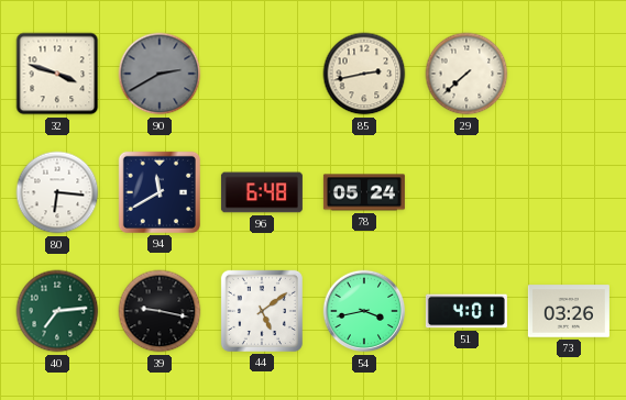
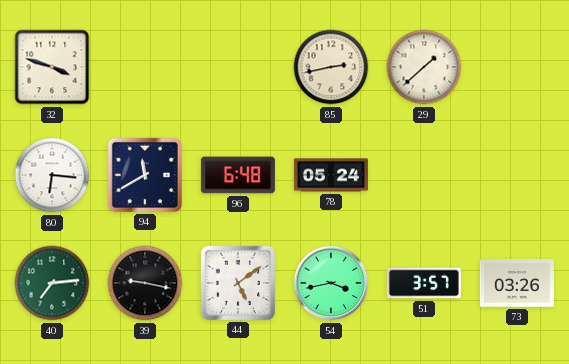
90: 2:40 -> none
29: 7:38 -> 1:38
51: 4:01 -> 3:57
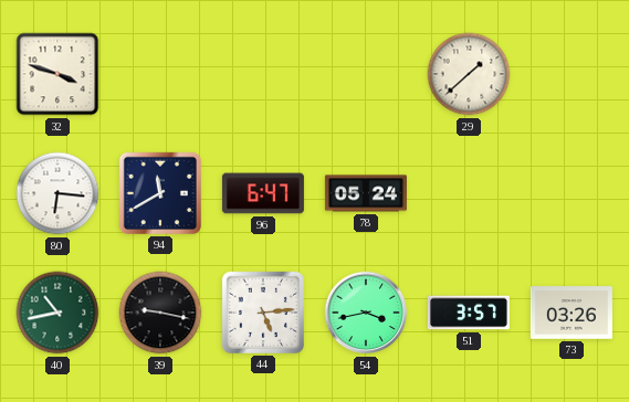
85: 2:43 -> none
96: 6:48 -> 6:47
40: 7:14 -> 10:43
44: 5:09 -> 5:14
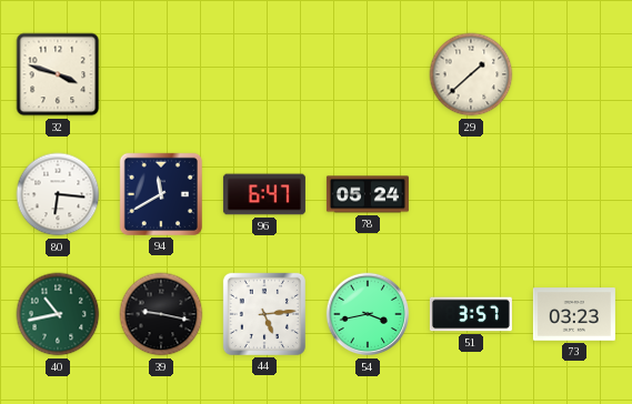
73: 03:26 -> 03:23
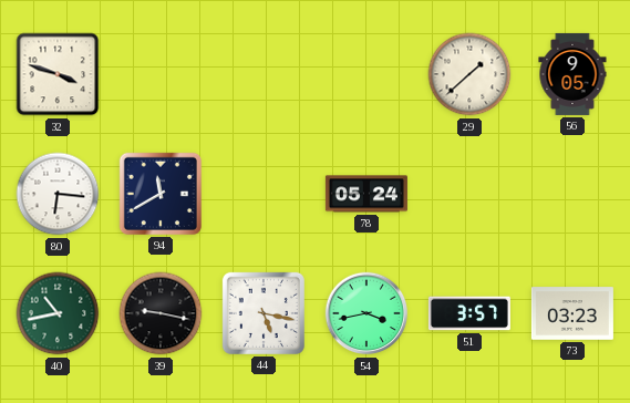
56: none -> 9:05
96: 6:47 -> none
44: 5:14 -> 5:17
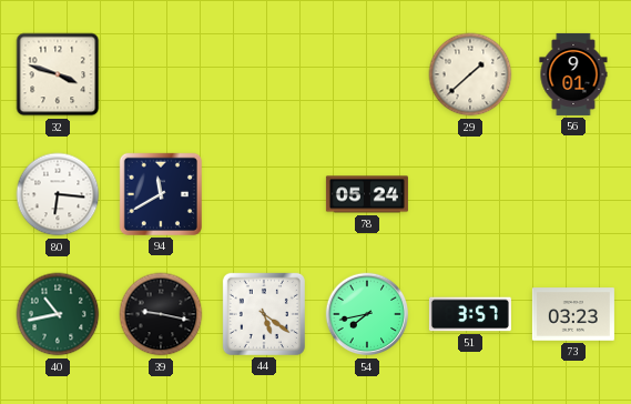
56: 9:05 -> 9:01
44: 5:17 -> 5:21
54: 3:43 -> 7:43
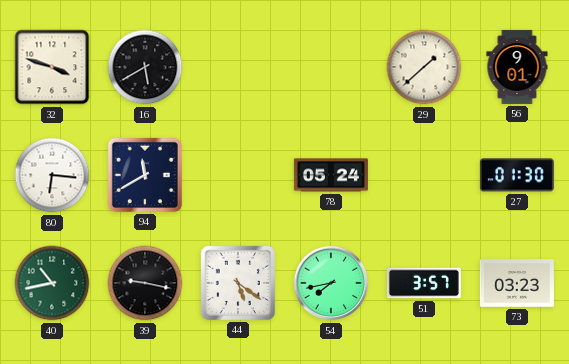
16: none -> 5:40
27: none -> 01:30
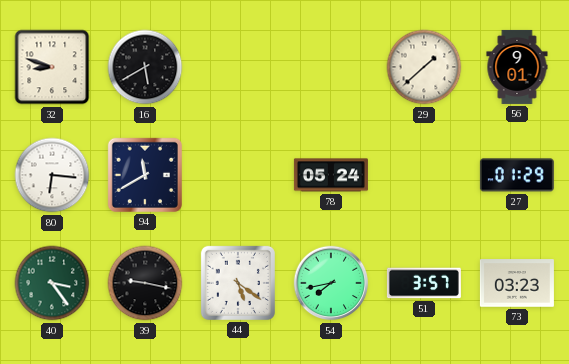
32: 3:48 -> 8:48
27: 01:30 -> 01:29
40: 10:43 -> 3:24
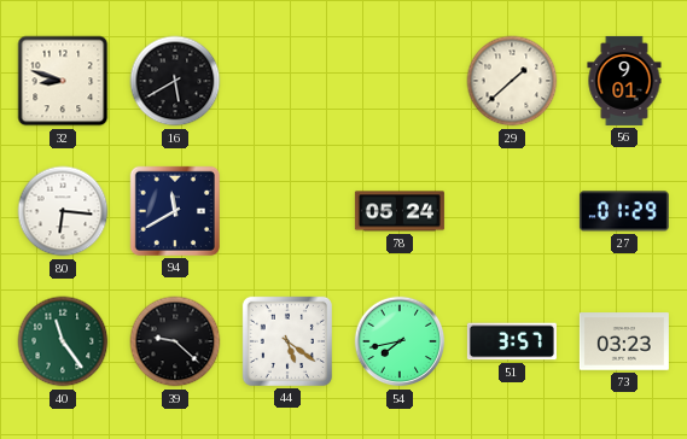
40: 3:24 -> 11:24
39: 9:17 -> 9:22
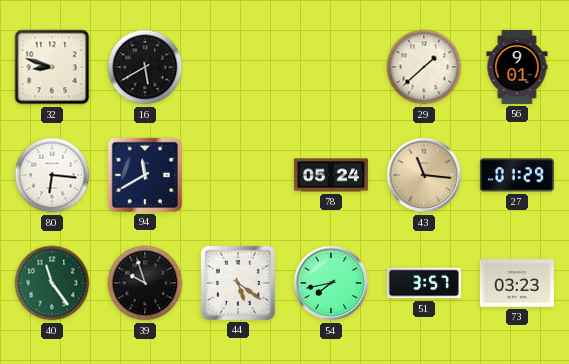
43: none -> 11:16
39: 9:22 -> 9:57
